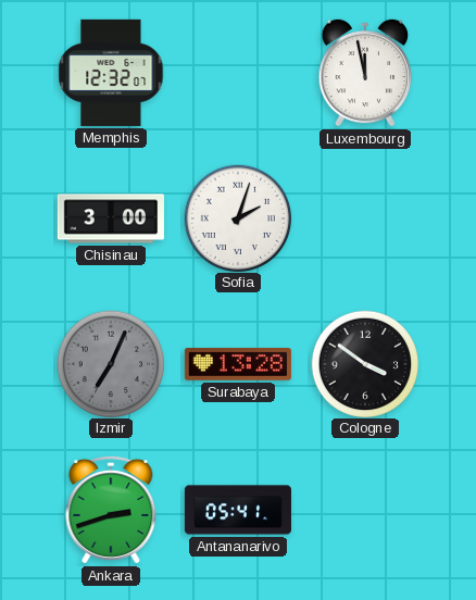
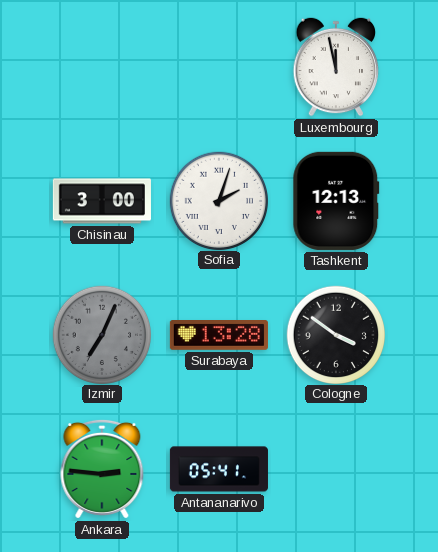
Memphis: 12:32 -> none
Tashkent: none -> 12:13
Ankara: 2:42 -> 2:46
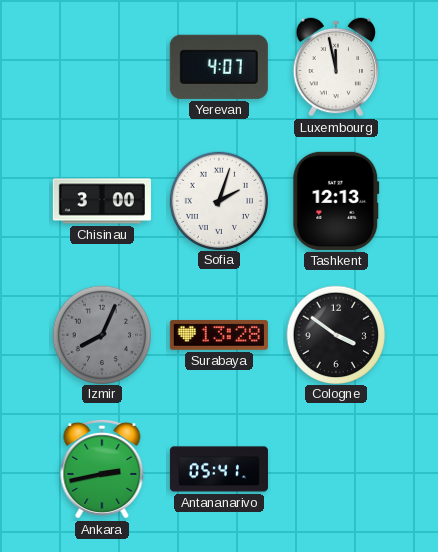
Yerevan: none -> 4:07
Izmir: 7:04 -> 8:04
Ankara: 2:46 -> 2:43
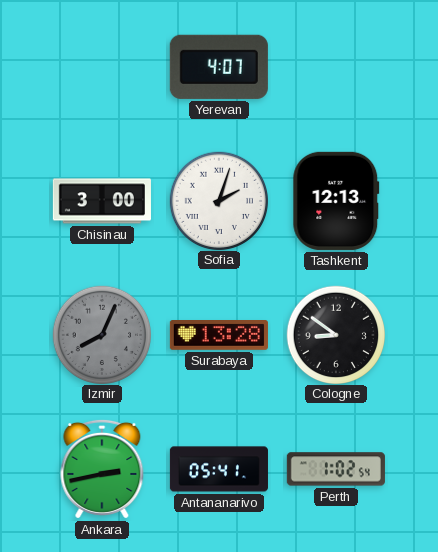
Luxembourg: 11:58 -> none
Cologne: 3:51 -> 8:51
Perth: none -> 1:02
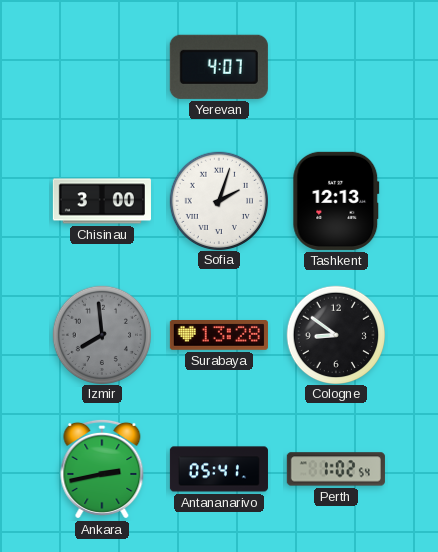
Izmir: 8:04 -> 7:59
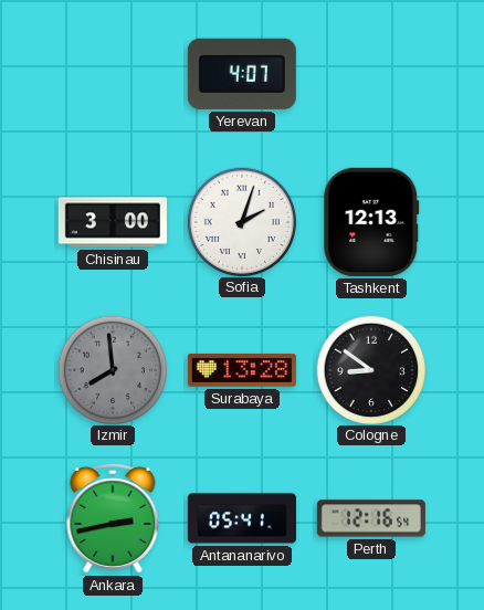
Perth: 1:02 -> 12:16
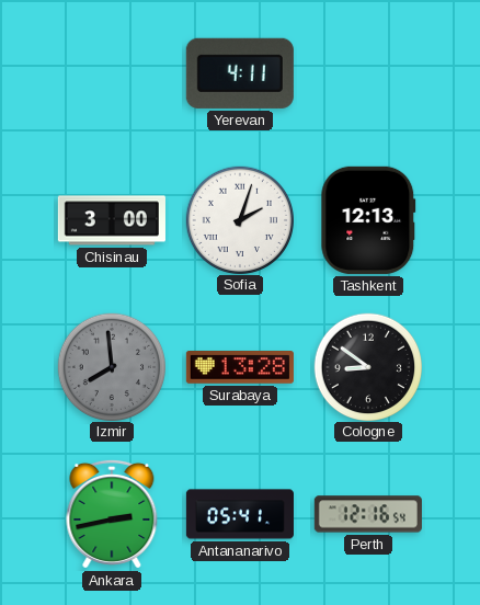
Yerevan: 4:07 -> 4:11
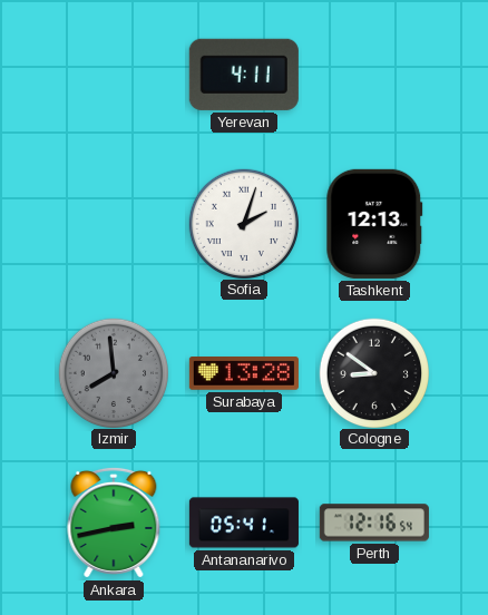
Chisinau: 3:00 -> none
